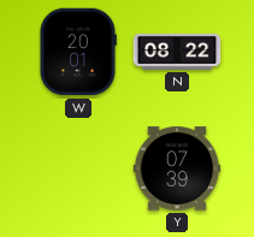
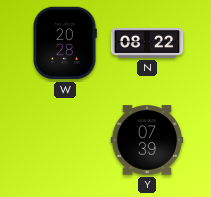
W: 20:01 -> 20:28
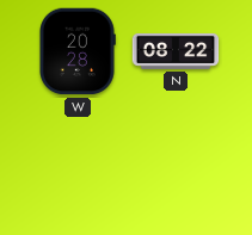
Y: 07:39 -> none
